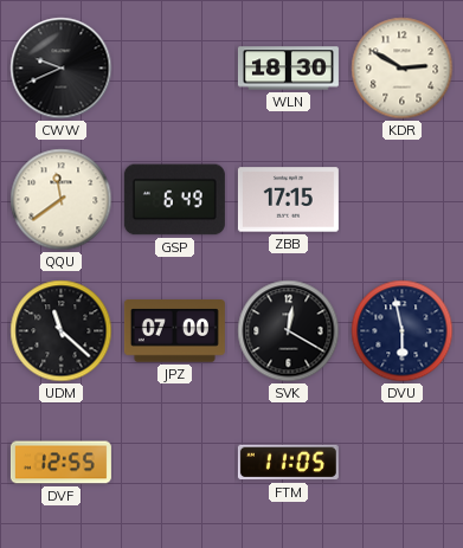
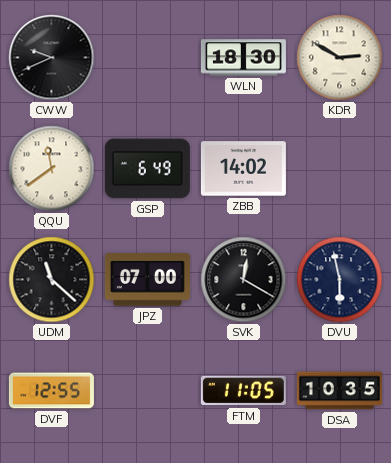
ZBB: 17:15 -> 14:02
DSA: none -> 10:35
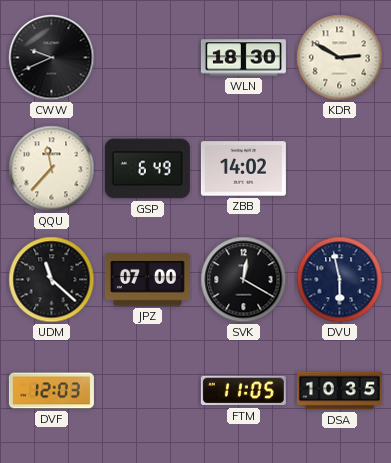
QQU: 11:39 -> 11:37
DVF: 12:55 -> 12:03
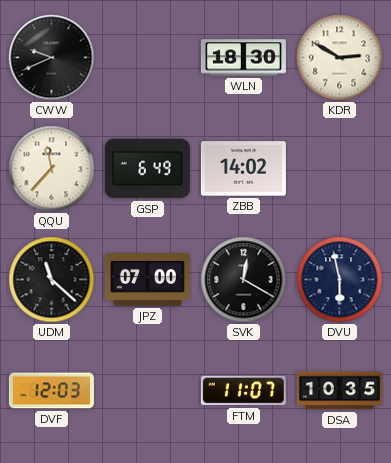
FTM: 11:05 -> 11:07
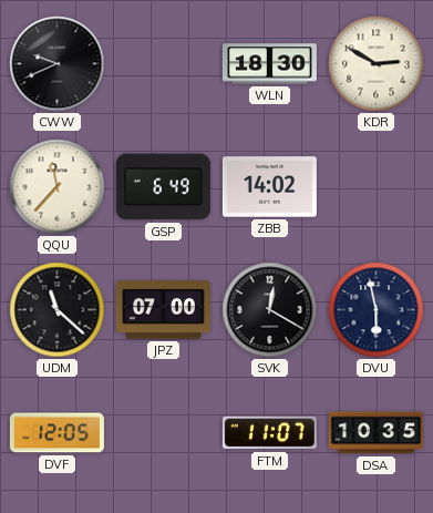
DVF: 12:03 -> 12:05
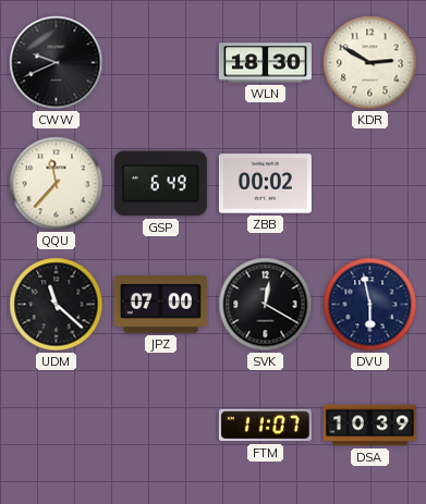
ZBB: 14:02 -> 00:02
DVF: 12:05 -> none
DSA: 10:35 -> 10:39
